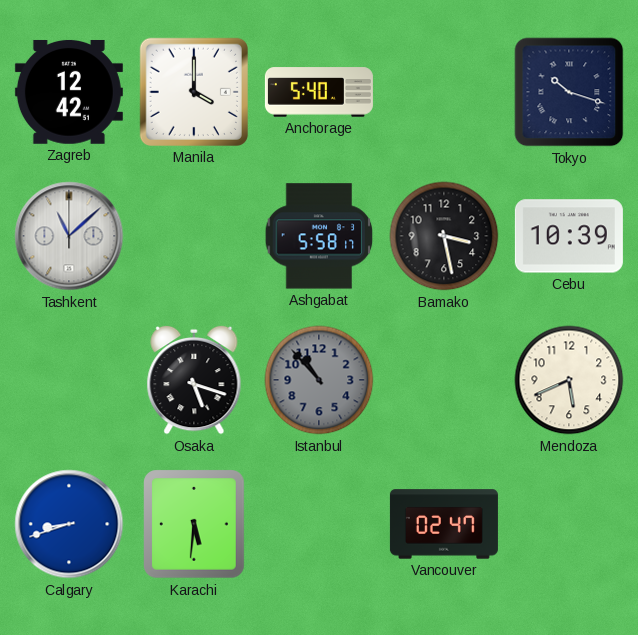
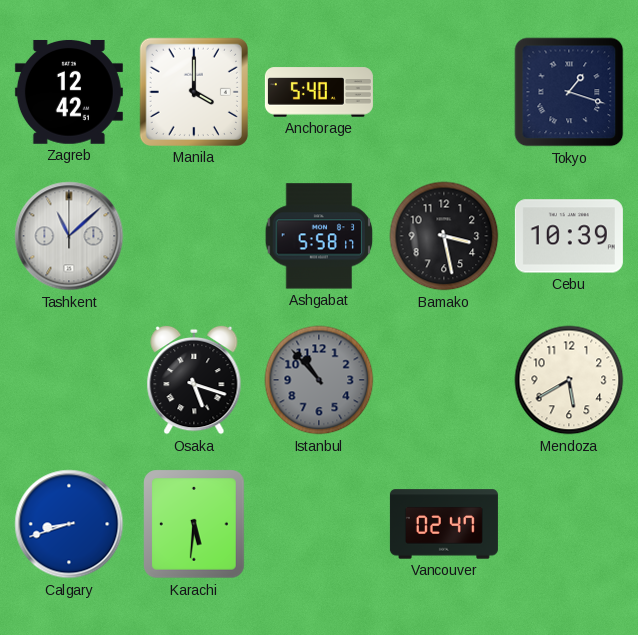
Tokyo: 10:18 -> 1:18
Mendoza: 5:41 -> 5:40
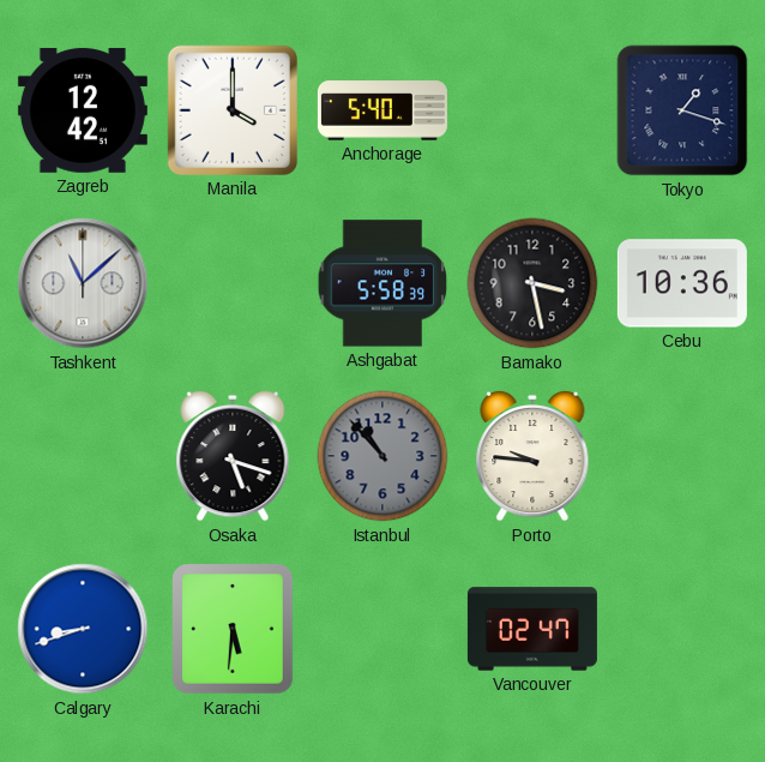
Ashgabat: 5:58:17 -> 5:58:39
Cebu: 10:39 -> 10:36
Porto: none -> 9:46
Mendoza: 5:40 -> none
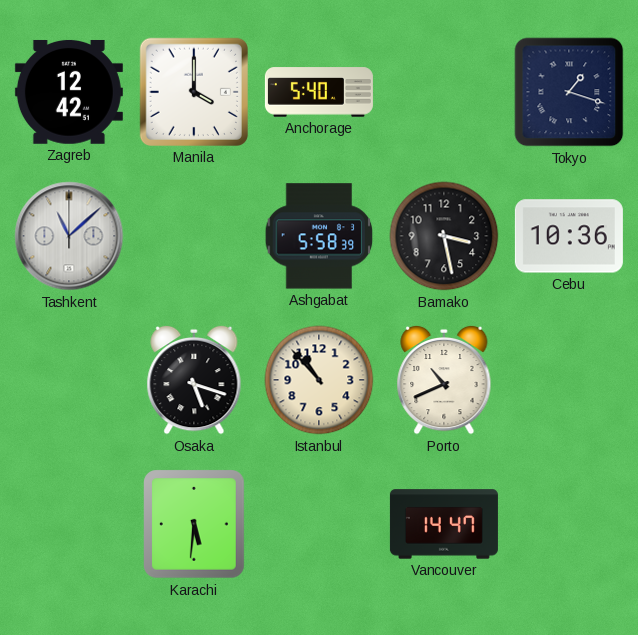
Istanbul dial: grey -> cream
Porto: 9:46 -> 10:41
Calgary: 8:42 -> none
Vancouver: 02:47 -> 14:47
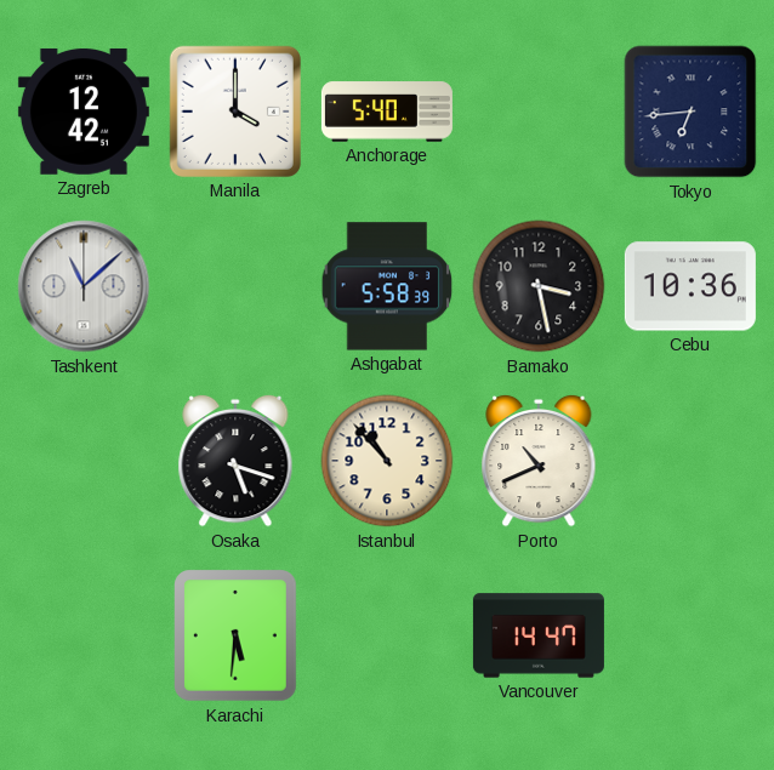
Tokyo: 1:18 -> 6:44
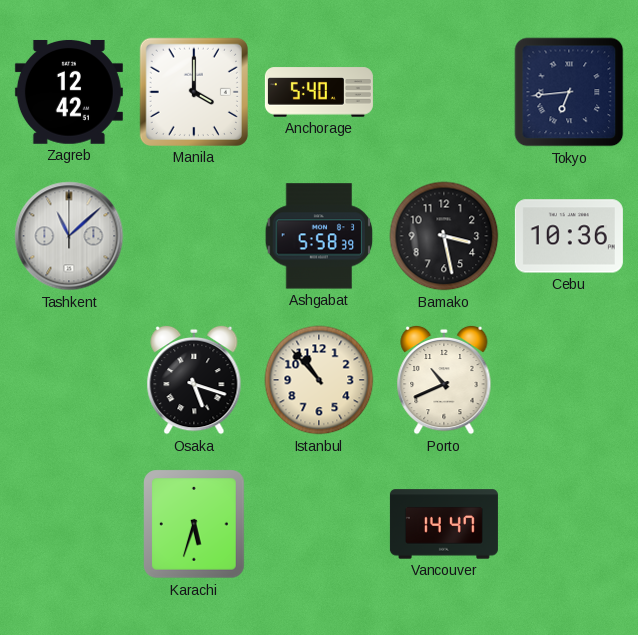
Karachi: 5:31 -> 5:33
